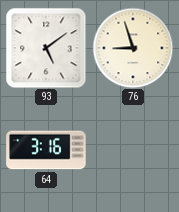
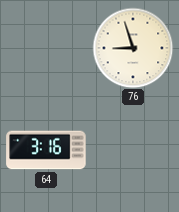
93: 5:09 -> none
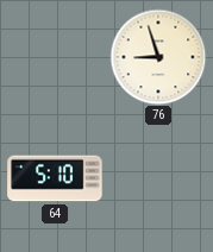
64: 3:16 -> 5:10
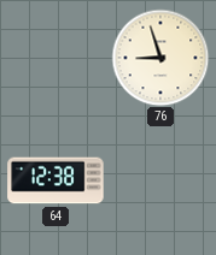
64: 5:10 -> 12:38
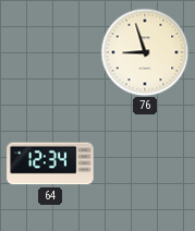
64: 12:38 -> 12:34
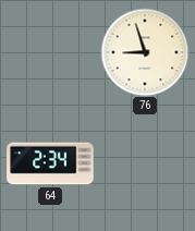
64: 12:34 -> 2:34
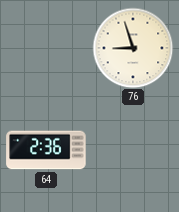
64: 2:34 -> 2:36
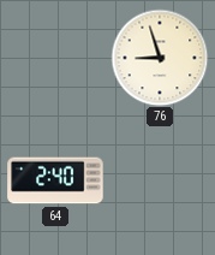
64: 2:36 -> 2:40
